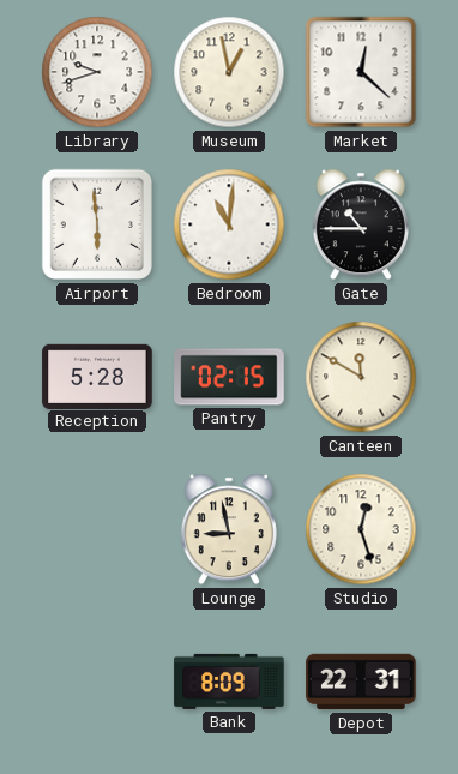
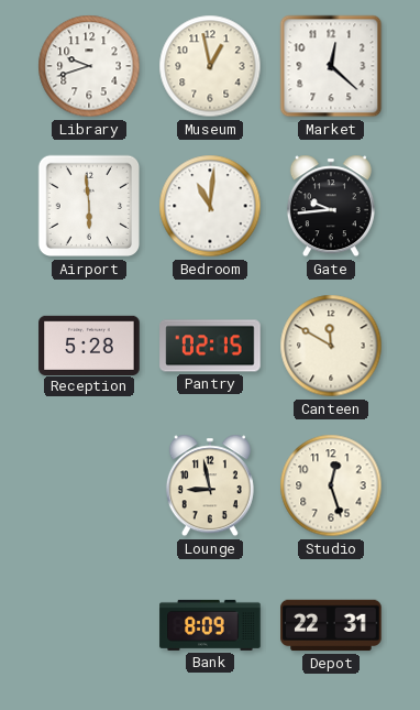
Gate: 10:45 -> 9:44
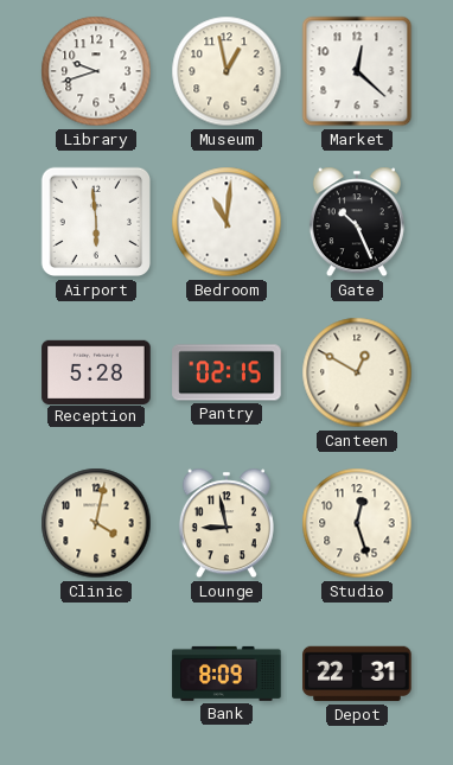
Gate: 9:44 -> 10:26
Canteen: 11:50 -> 12:50
Clinic: none -> 4:02
